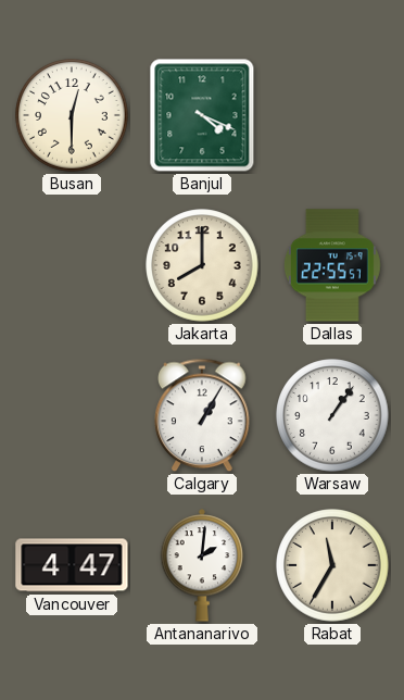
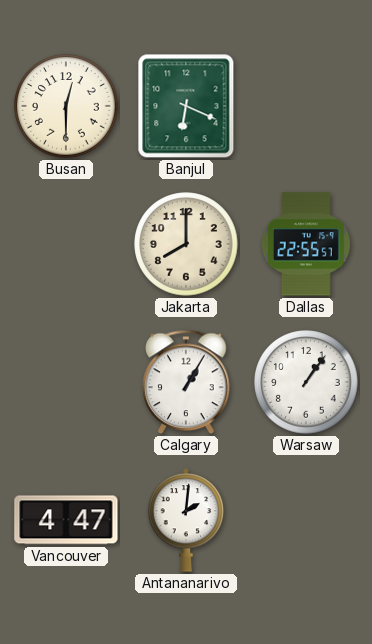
Banjul: 4:19 -> 6:19
Rabat: 11:35 -> none
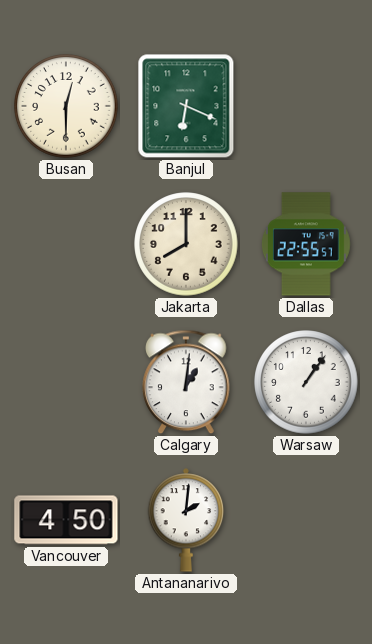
Calgary: 1:05 -> 1:01
Vancouver: 4:47 -> 4:50
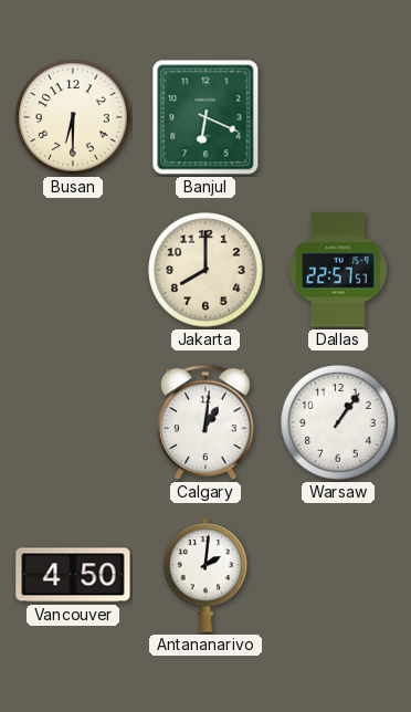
Busan: 12:30 -> 6:30
Dallas: 22:55 -> 22:57
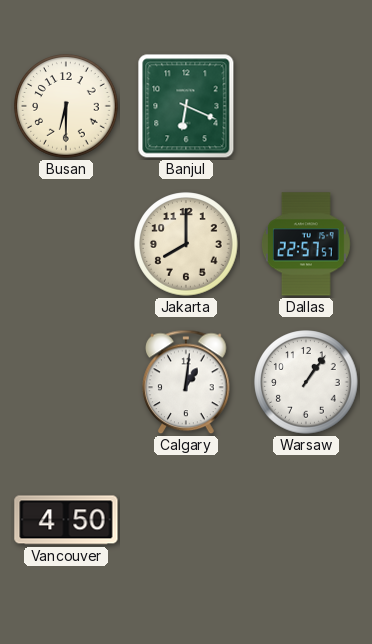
Antananarivo: 2:01 -> none
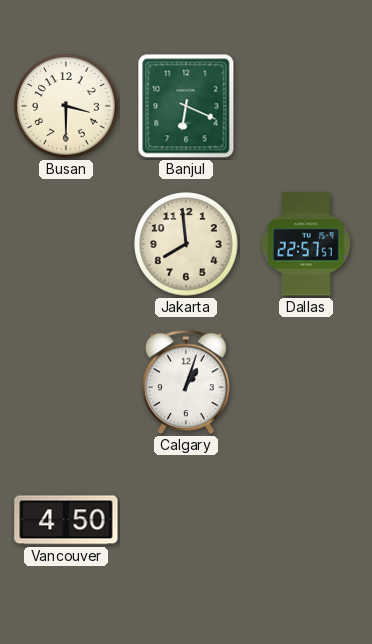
Busan: 6:30 -> 3:30
Jakarta: 8:00 -> 7:59
Calgary: 1:01 -> 1:03
Warsaw: 1:06 -> none
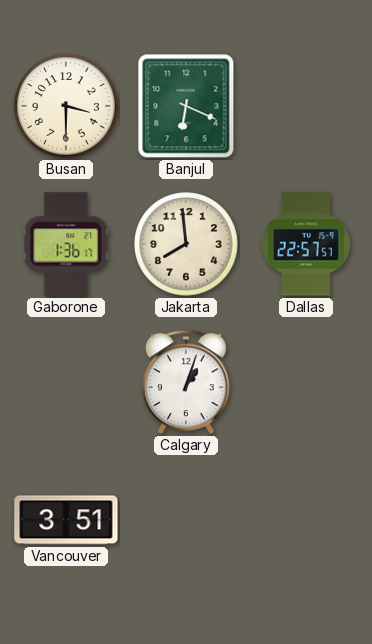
Gaborone: none -> 1:36
Vancouver: 4:50 -> 3:51
